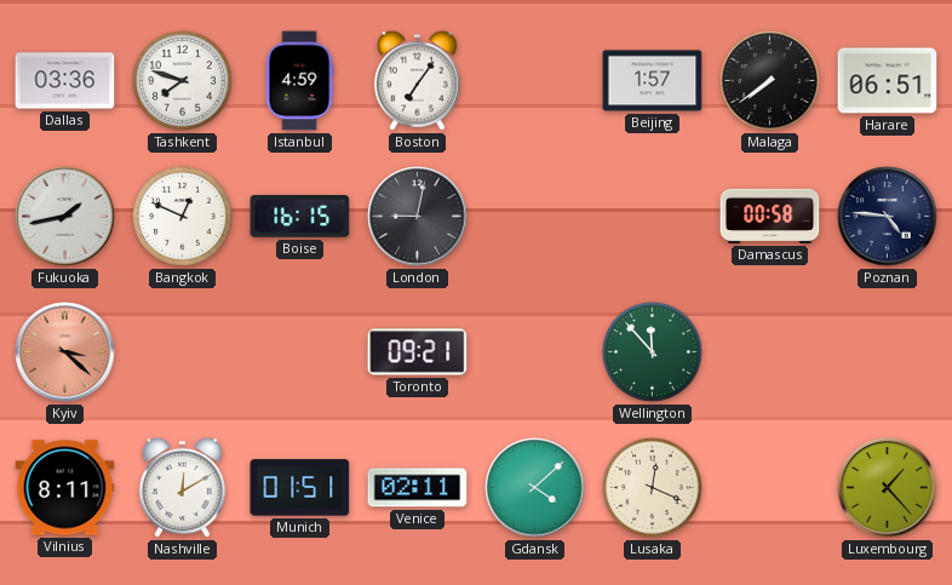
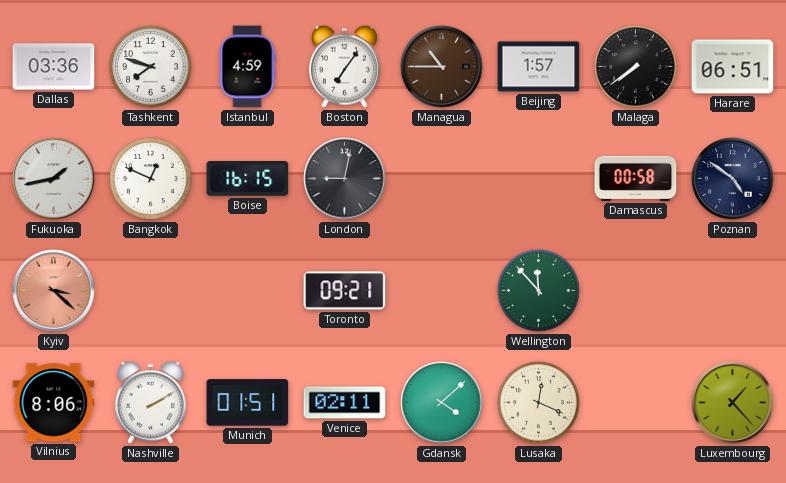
Managua: none -> 10:45
Poznan: 4:46 -> 4:51
Vilnius: 8:11 -> 8:06
Nashville: 12:10 -> 2:10
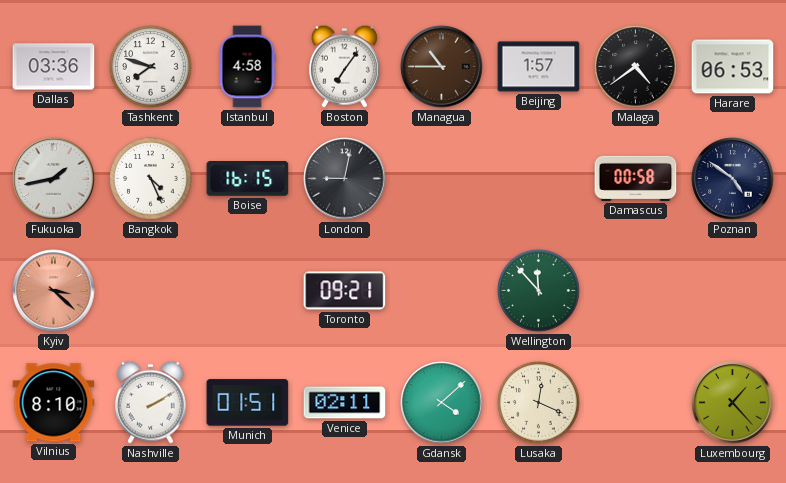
Istanbul: 4:59 -> 4:58
Malaga: 7:39 -> 4:39
Harare: 06:51 -> 06:53
Bangkok: 12:49 -> 4:26
Vilnius: 8:06 -> 8:10
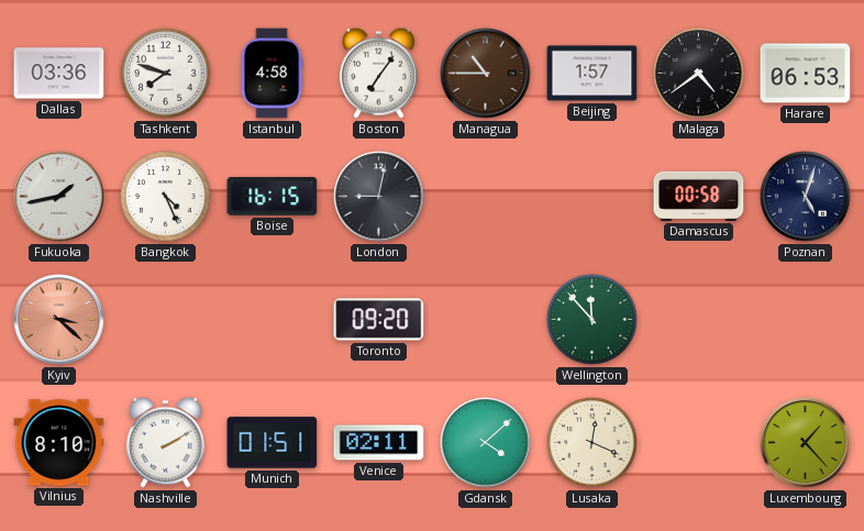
Poznan: 4:51 -> 5:03
Toronto: 09:21 -> 09:20
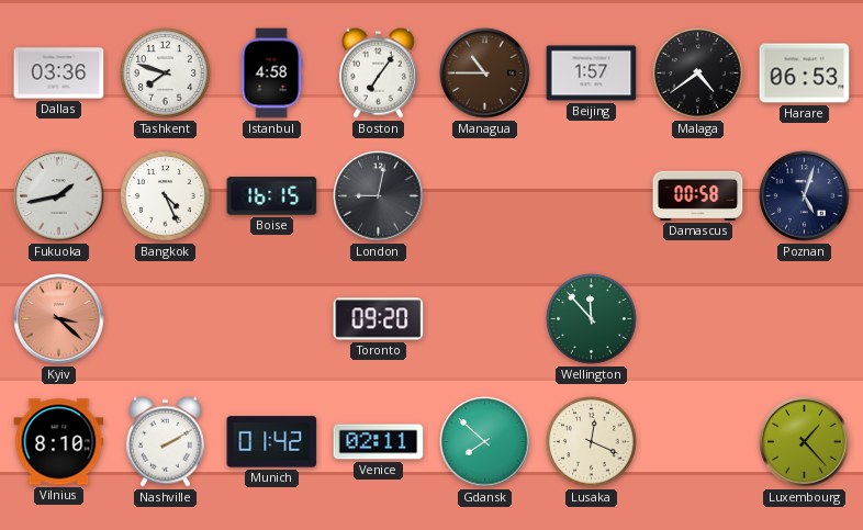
Munich: 01:51 -> 01:42
Gdansk: 4:08 -> 7:52
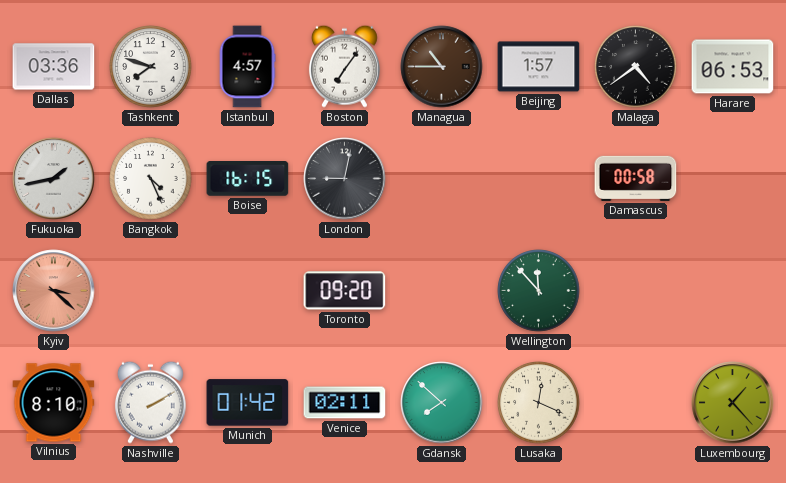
Istanbul: 4:58 -> 4:57
Poznan: 5:03 -> none
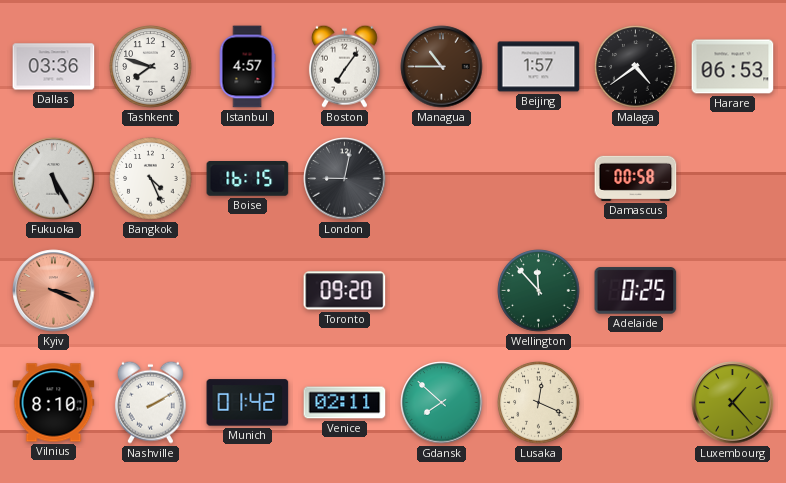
Fukuoka: 1:43 -> 5:25
Kyiv: 3:22 -> 3:19
Adelaide: none -> 0:25
